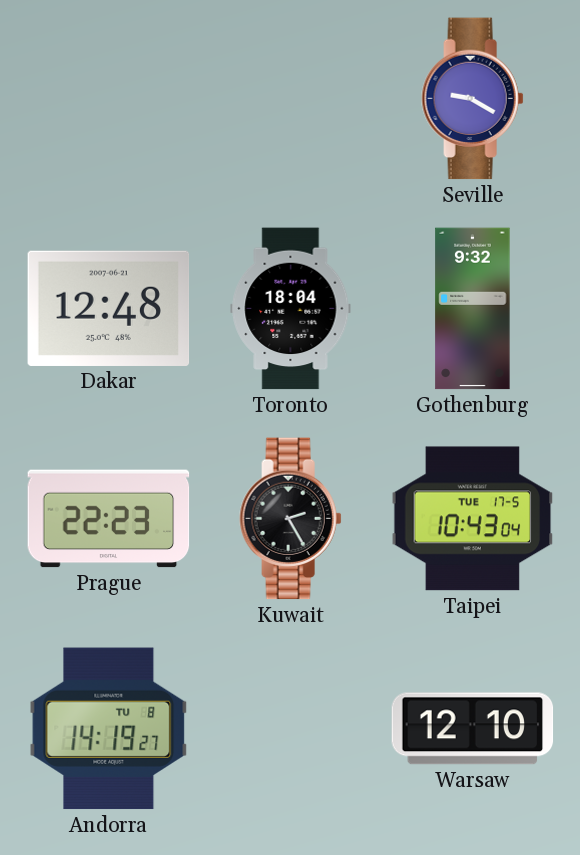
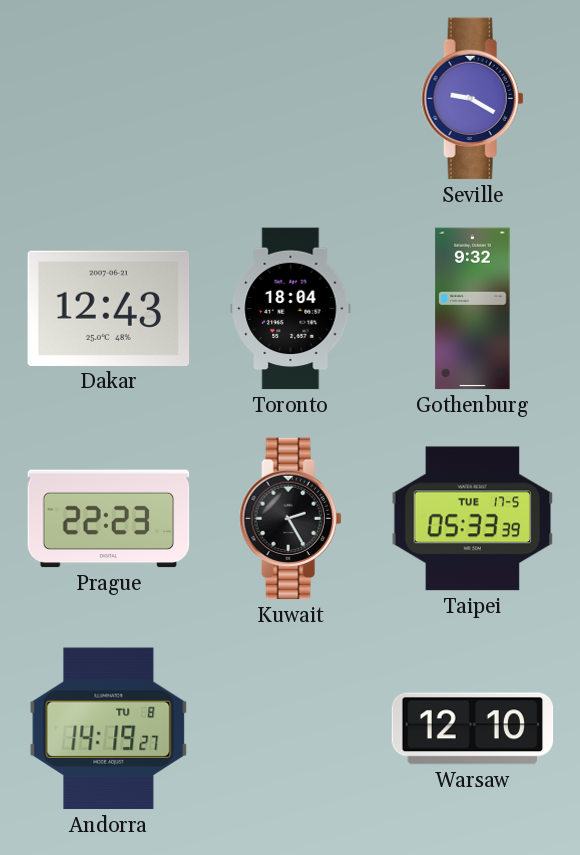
Dakar: 12:48 -> 12:43
Taipei: 10:43 -> 05:33
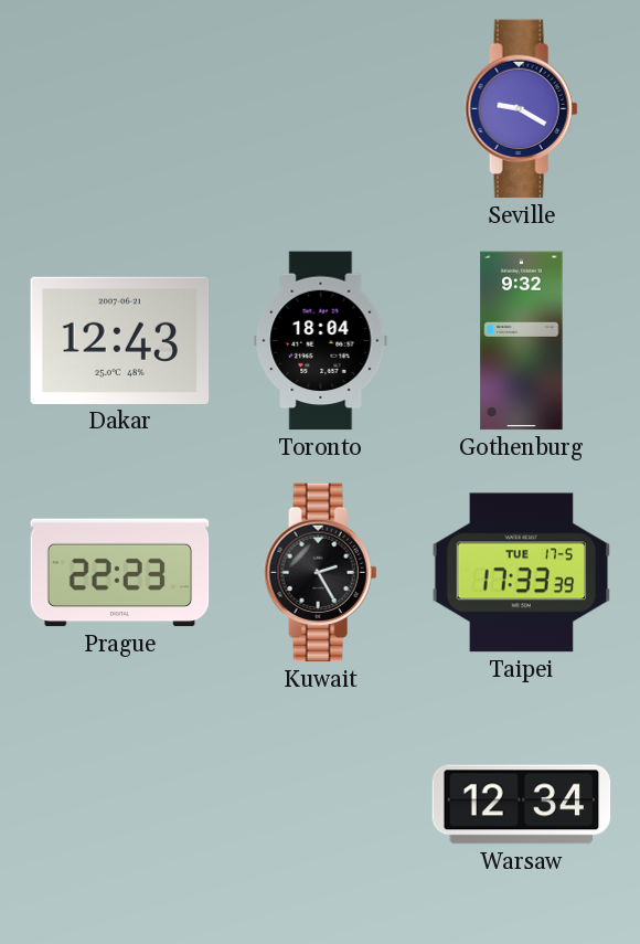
Taipei: 05:33 -> 17:33
Andorra: 14:19 -> none
Warsaw: 12:10 -> 12:34
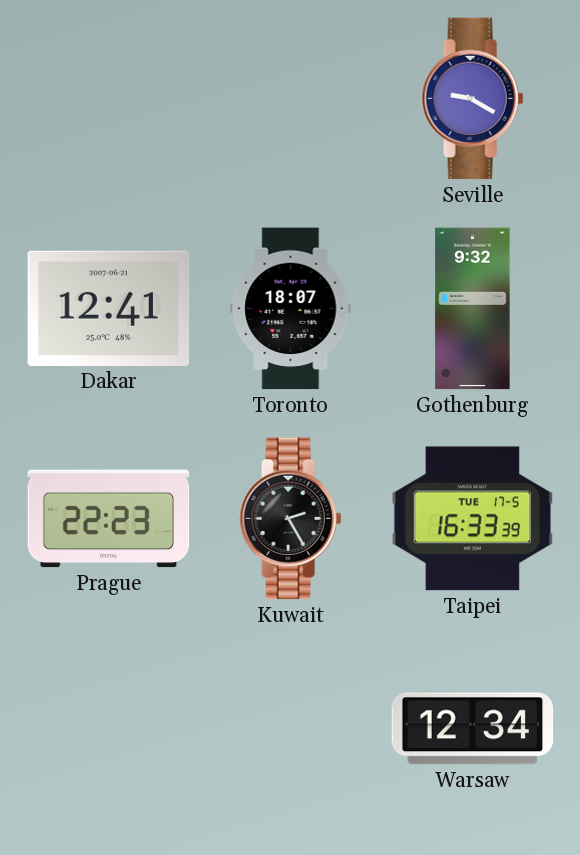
Dakar: 12:43 -> 12:41
Toronto: 18:04 -> 18:07
Taipei: 17:33 -> 16:33
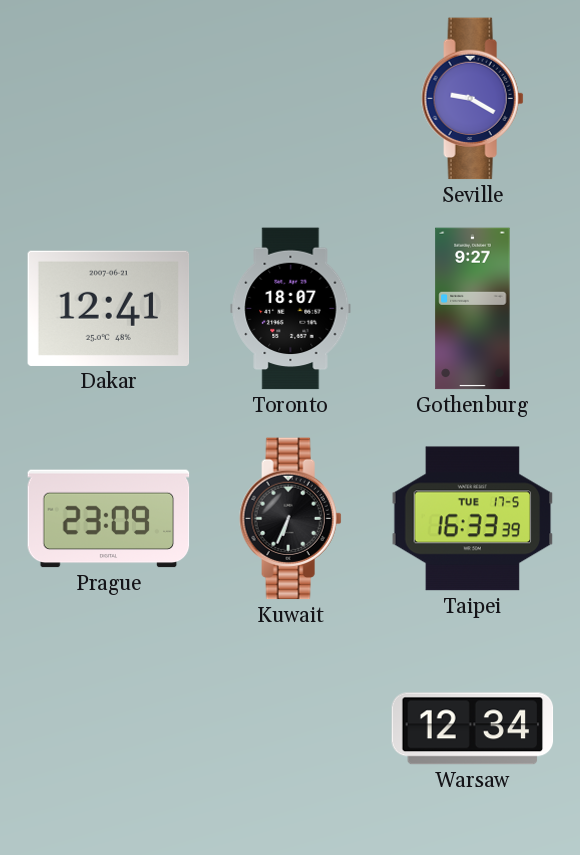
Gothenburg: 9:32 -> 9:27
Prague: 22:23 -> 23:09
Kuwait: 2:25 -> 6:34
